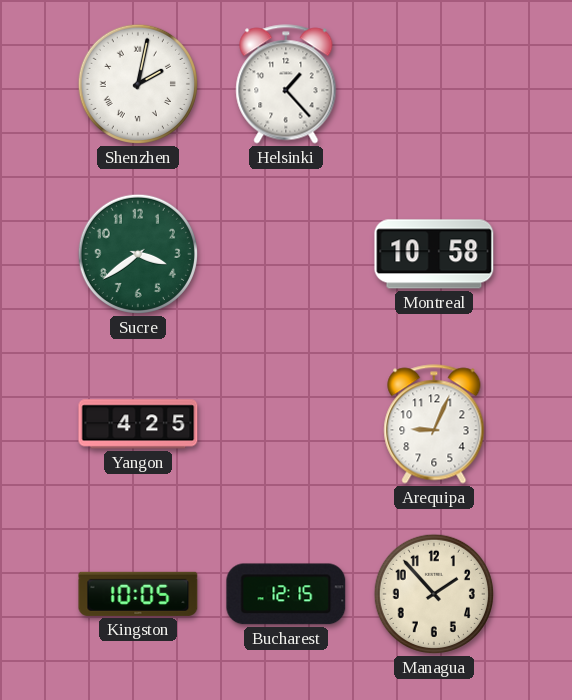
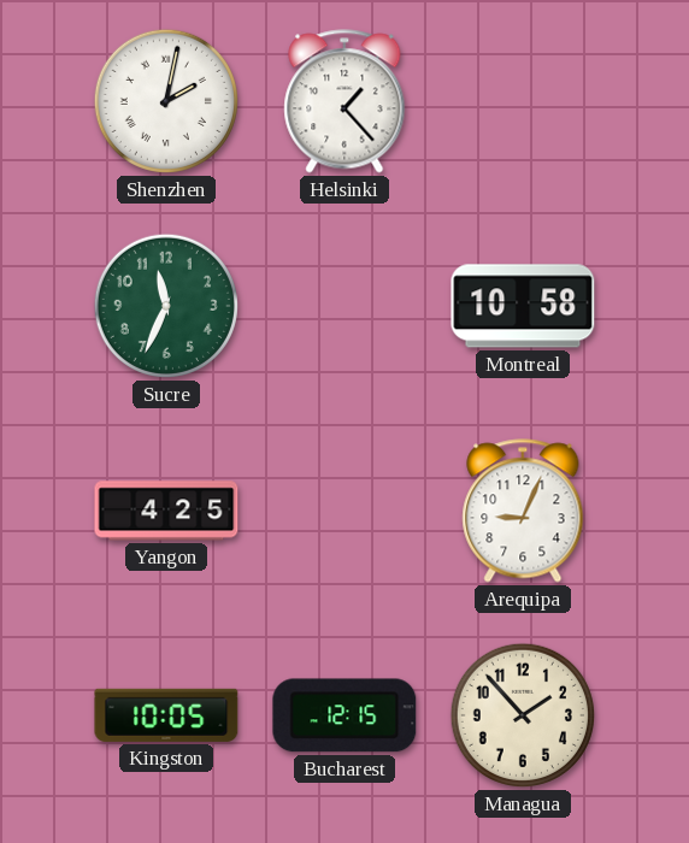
Sucre: 3:39 -> 11:34
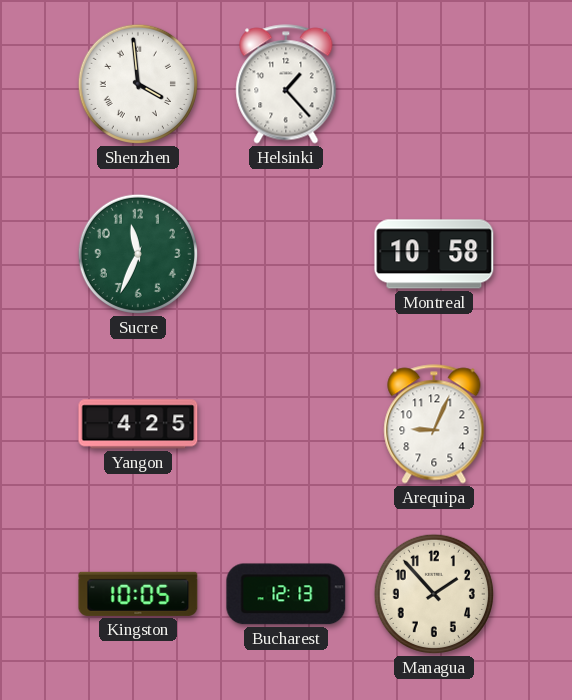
Shenzhen: 2:02 -> 3:59
Bucharest: 12:15 -> 12:13
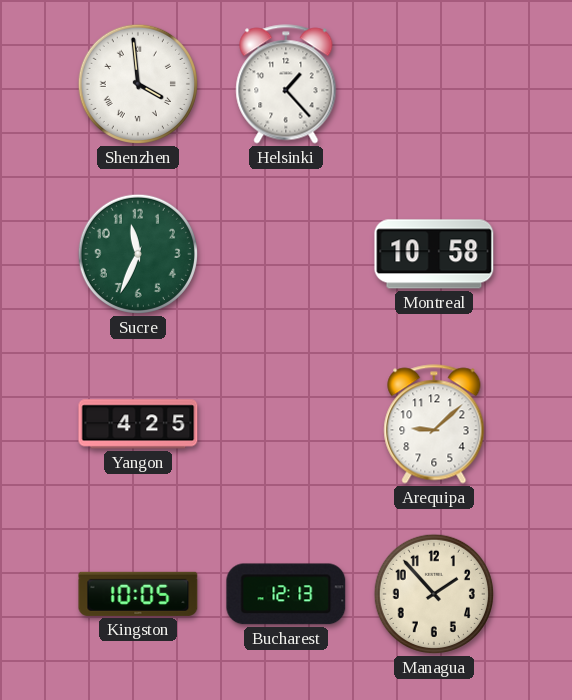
Arequipa: 9:04 -> 9:08
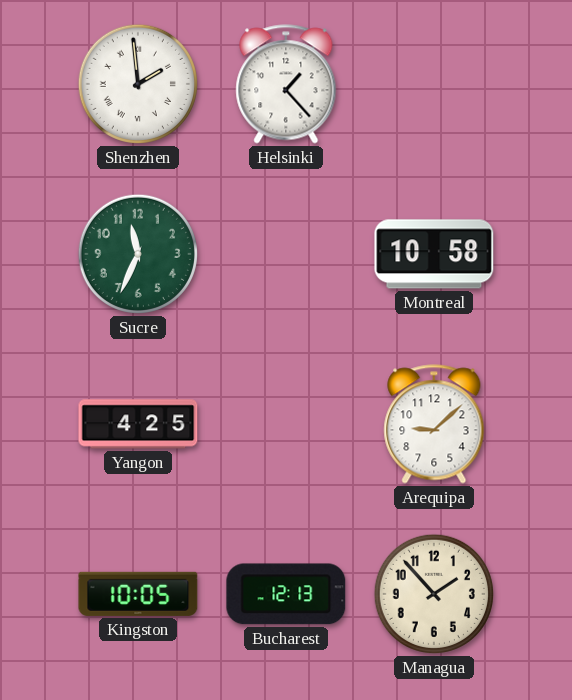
Shenzhen: 3:59 -> 1:59
